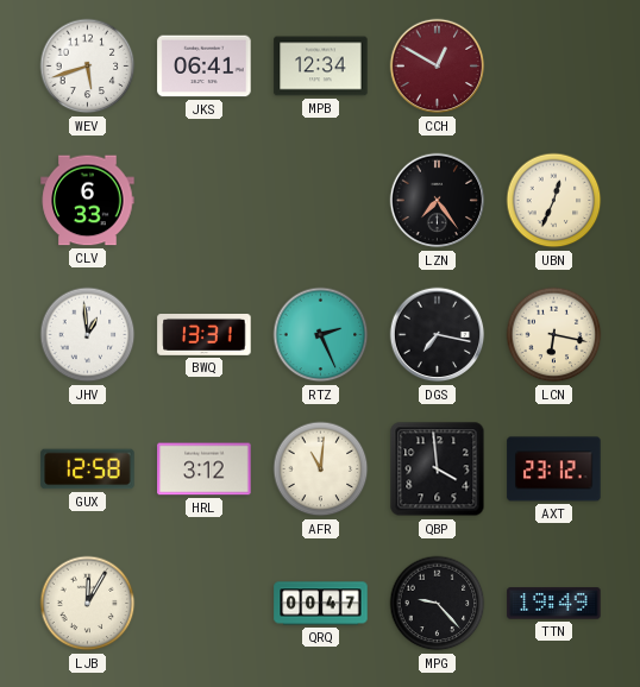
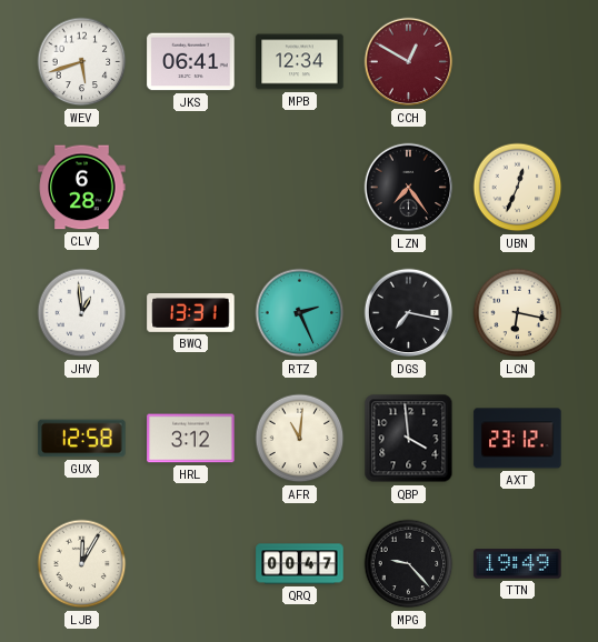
CLV: 6:33 -> 6:28
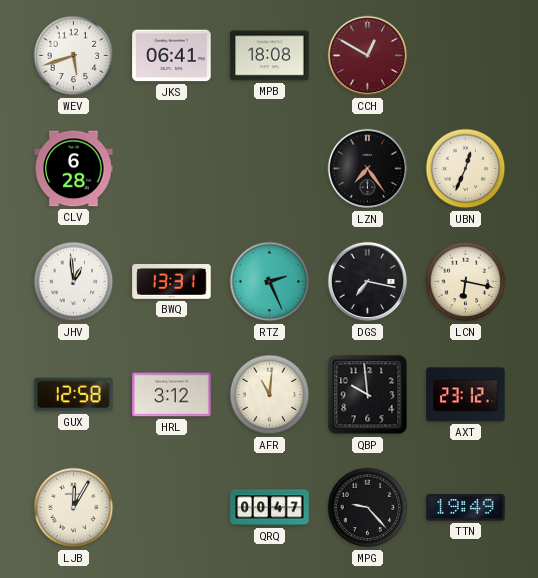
MPB: 12:34 -> 18:08
QBP: 3:59 -> 9:59
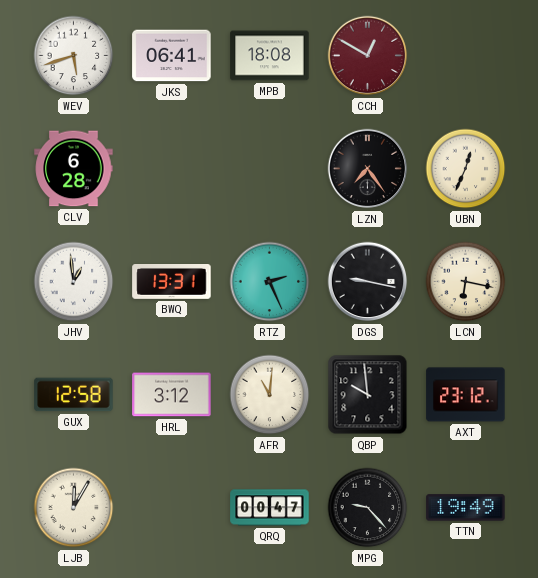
DGS: 7:17 -> 9:17
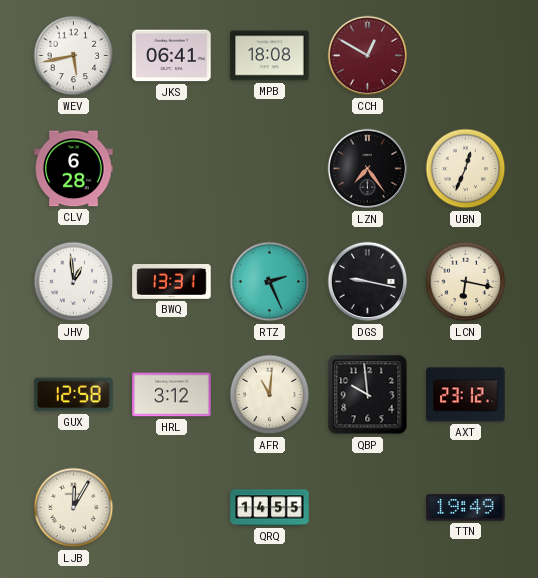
WEV: 5:42 -> 5:43
QRQ: 00:47 -> 14:55
MPG: 9:23 -> none
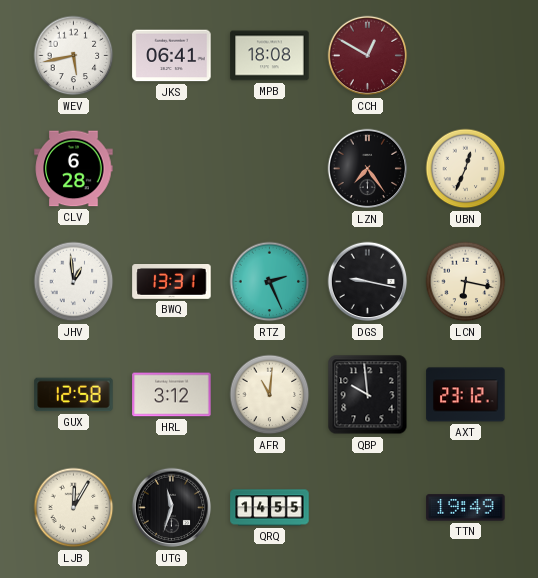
UTG: none -> 11:33
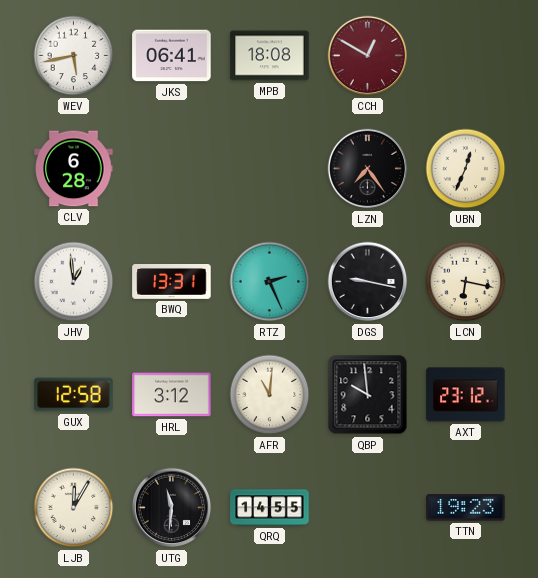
UTG: 11:33 -> 11:31
TTN: 19:49 -> 19:23
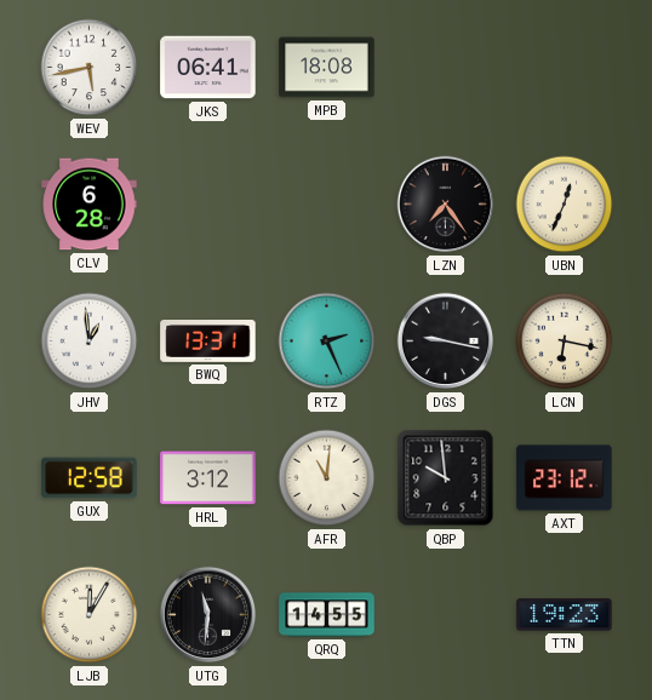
CCH: 12:50 -> none
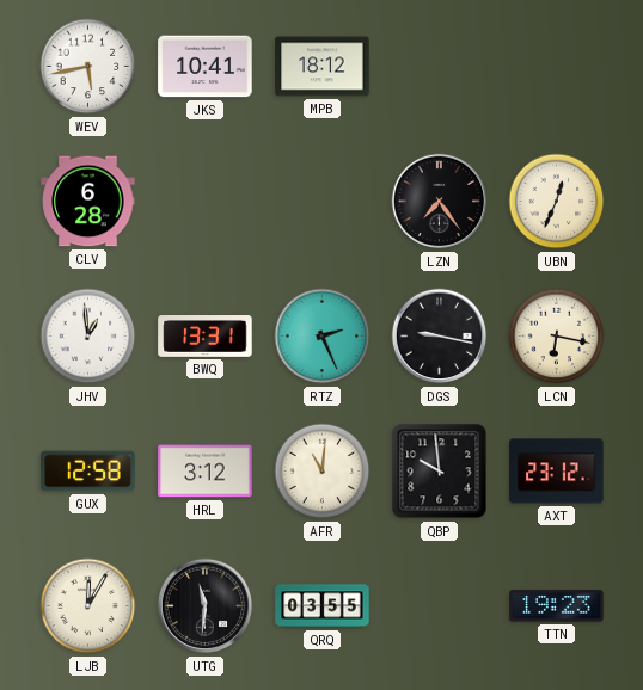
JKS: 06:41 -> 10:41
MPB: 18:08 -> 18:12
QRQ: 14:55 -> 03:55
